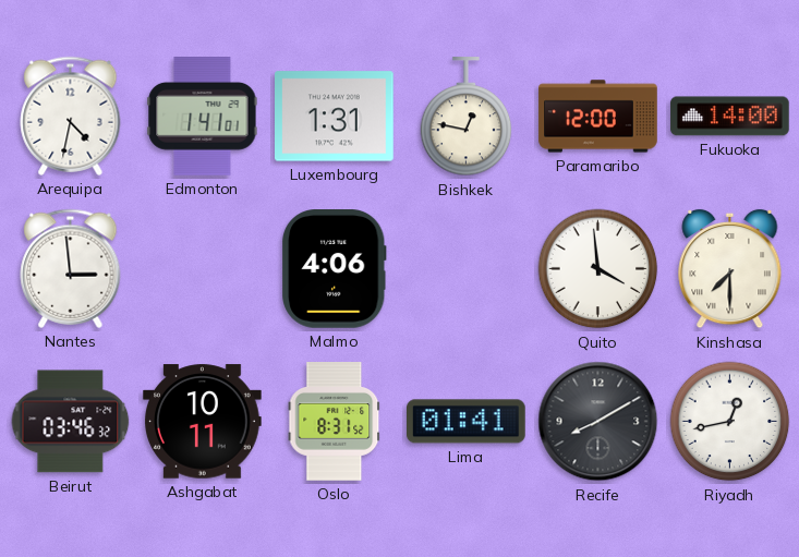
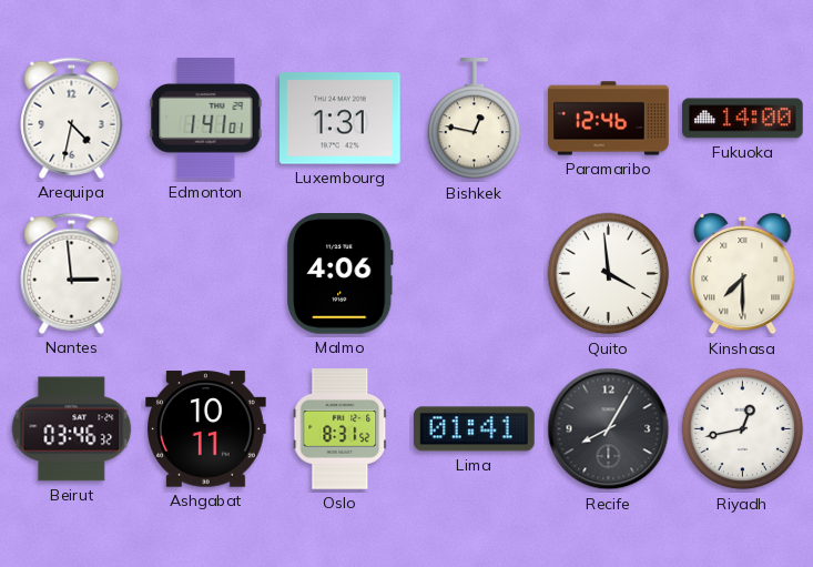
Paramaribo: 12:00 -> 12:46
Recife: 8:10 -> 8:05
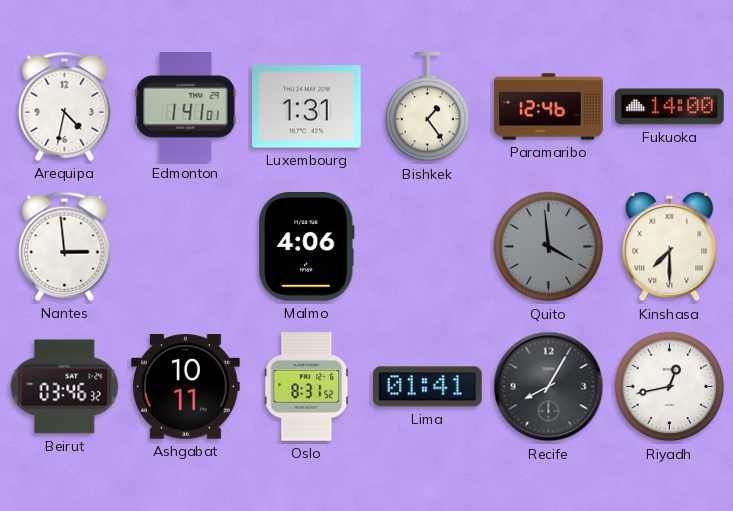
Bishkek: 12:47 -> 1:24
Quito dial: white -> grey
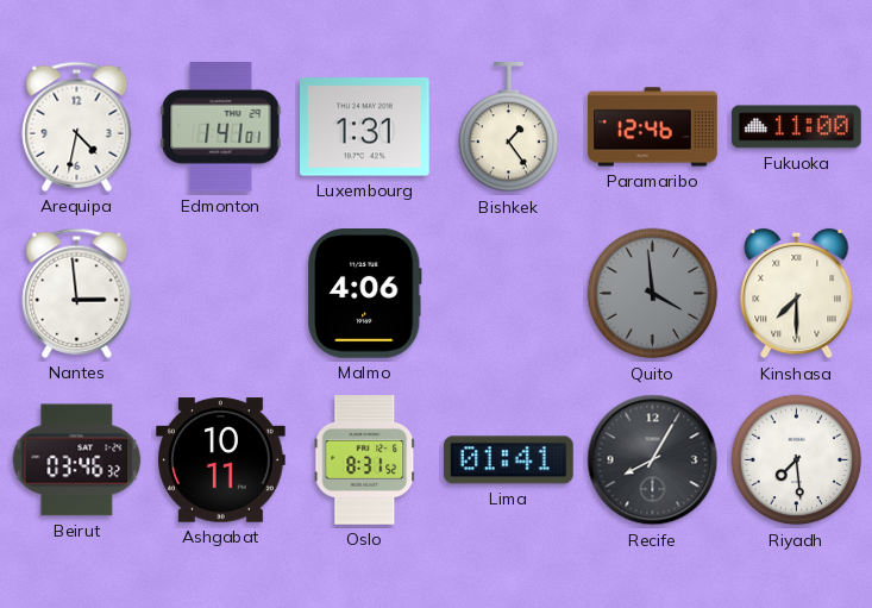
Fukuoka: 14:00 -> 11:00
Riyadh: 12:43 -> 7:29
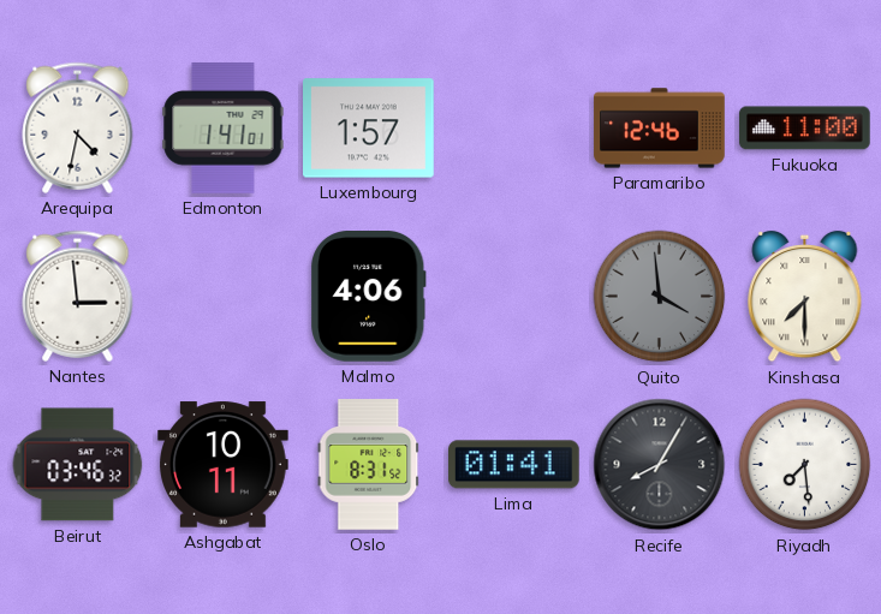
Luxembourg: 1:31 -> 1:57
Bishkek: 1:24 -> none
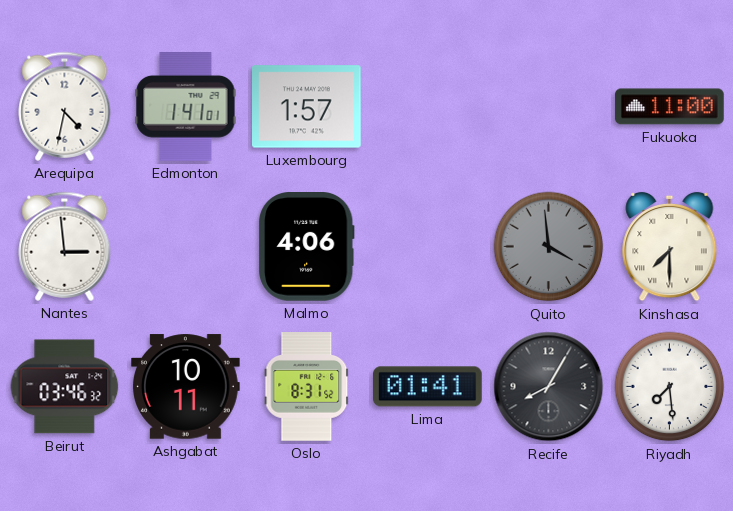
Paramaribo: 12:46 -> none
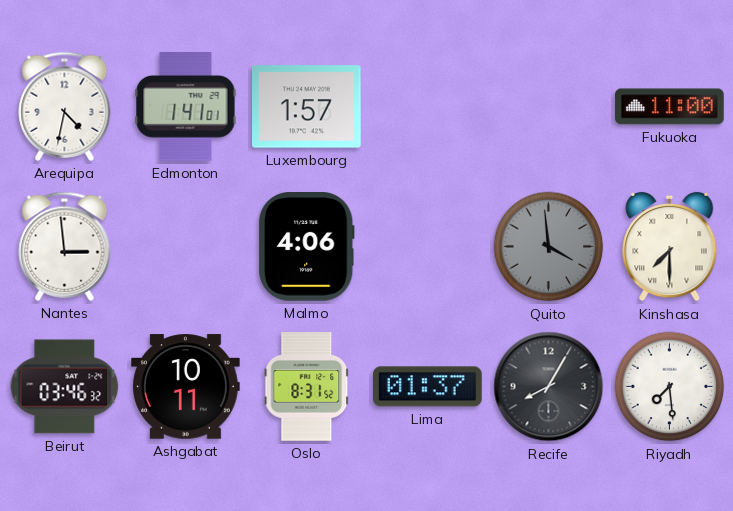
Lima: 01:41 -> 01:37
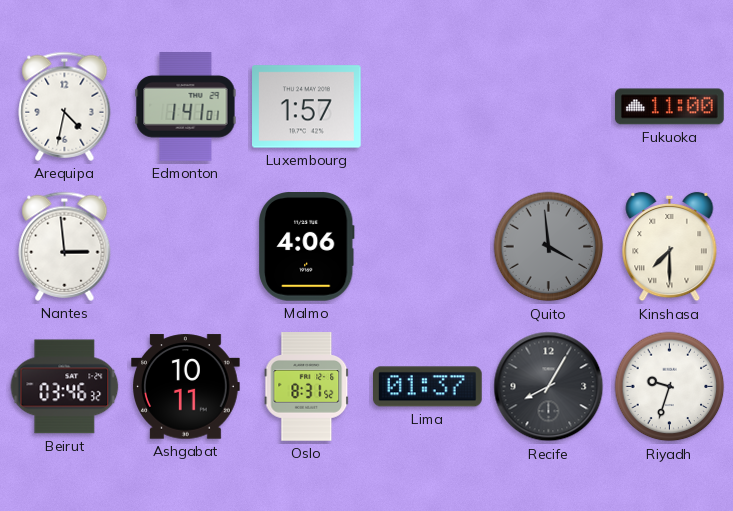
Riyadh: 7:29 -> 9:33
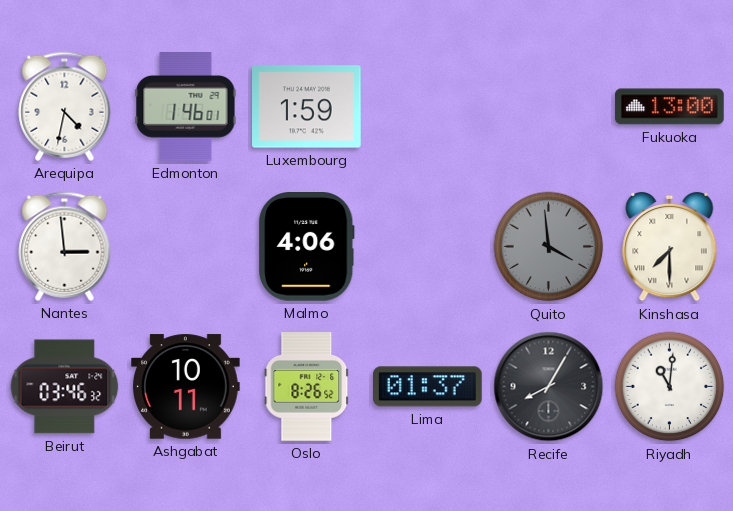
Edmonton: 1:41 -> 1:46
Luxembourg: 1:57 -> 1:59
Fukuoka: 11:00 -> 13:00
Oslo: 8:31 -> 8:26
Riyadh: 9:33 -> 11:01
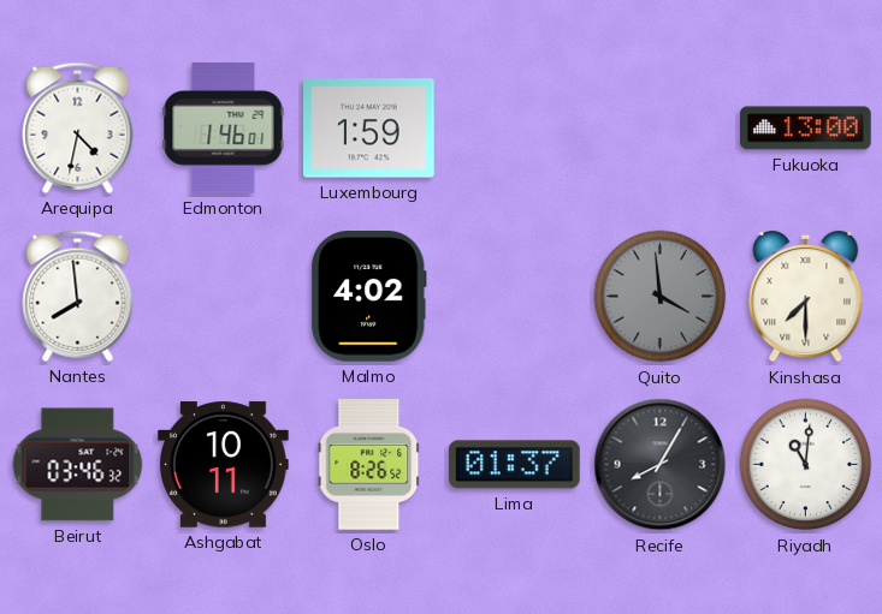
Nantes: 2:59 -> 7:59
Malmo: 4:06 -> 4:02
